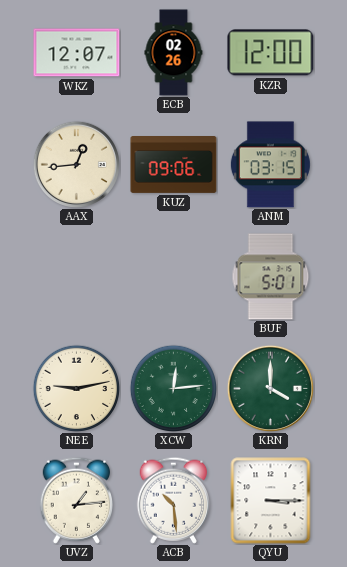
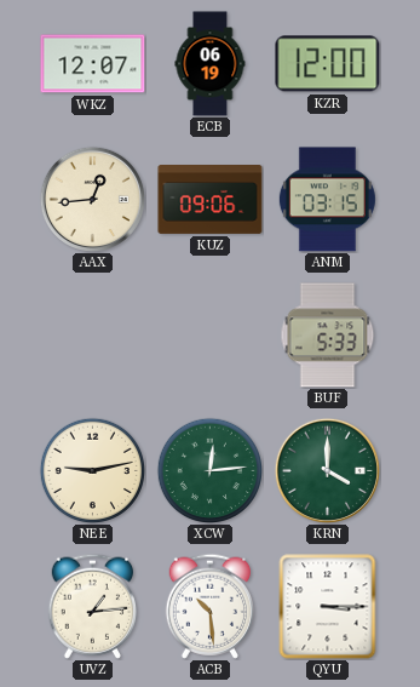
ECB: 02:26 -> 06:19
BUF: 5:01 -> 5:33
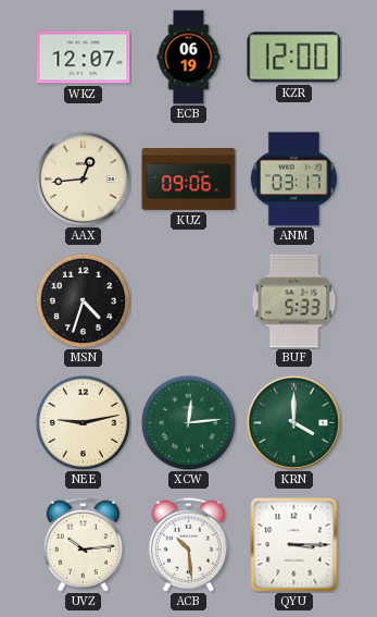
ANM: 03:15 -> 03:17
MSN: none -> 4:33
UVZ: 1:14 -> 10:14
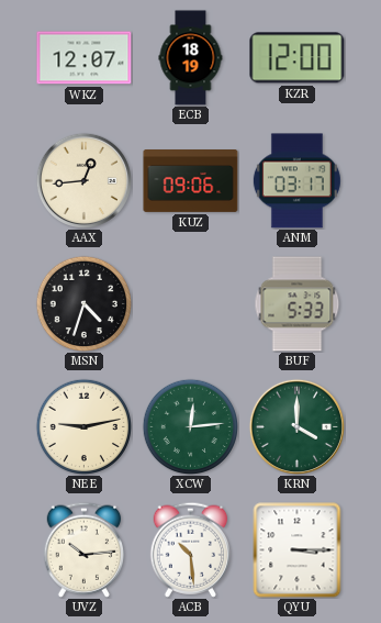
ECB: 06:19 -> 18:19
